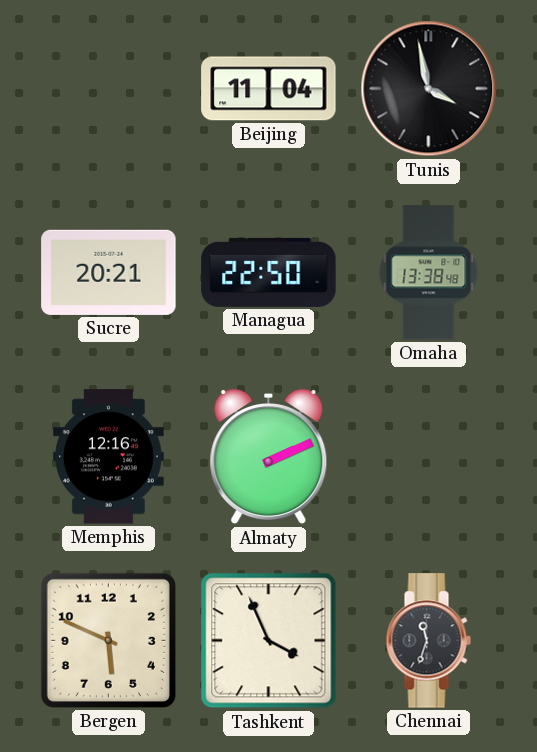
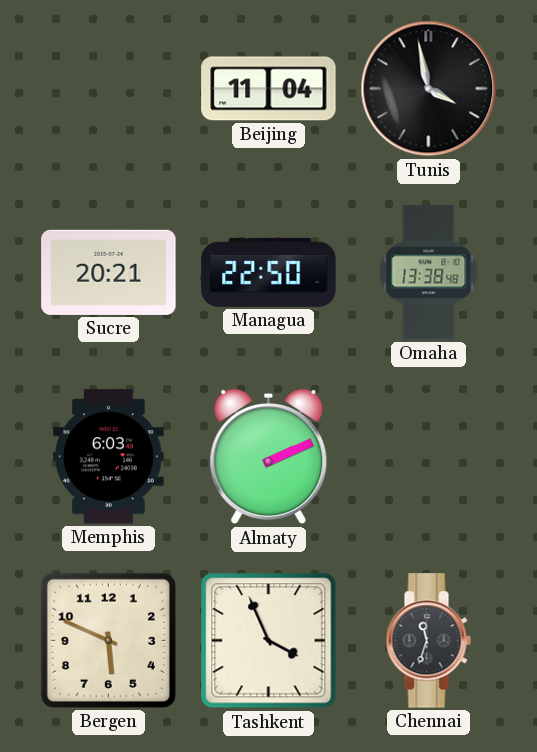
Memphis: 12:16 -> 6:03
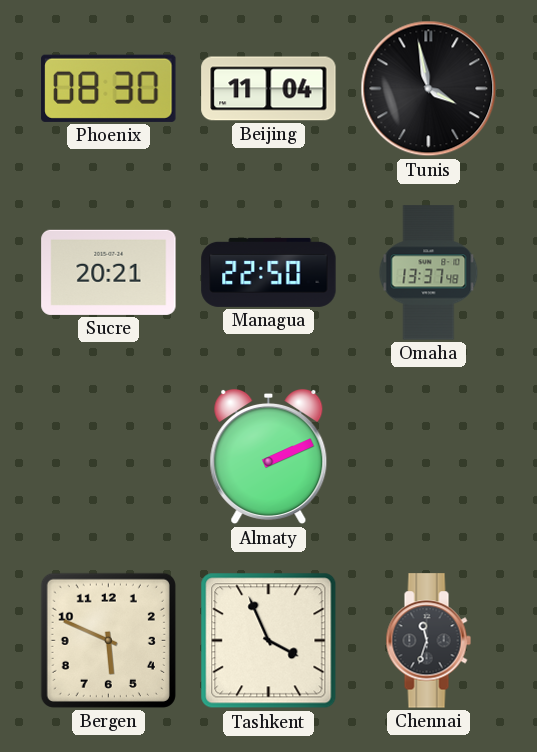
Phoenix: none -> 08:30
Omaha: 13:38 -> 13:37
Memphis: 6:03 -> none
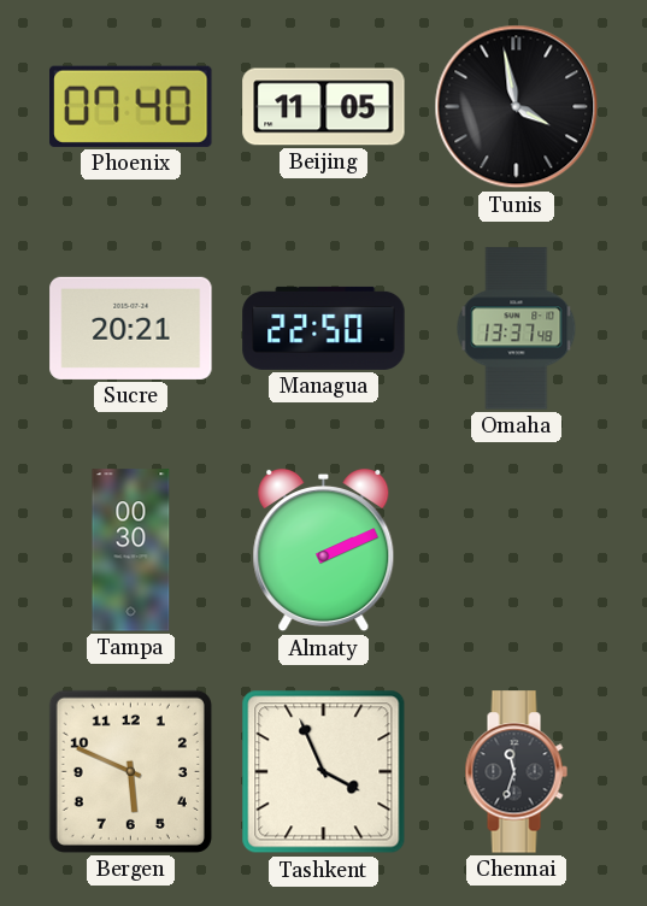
Phoenix: 08:30 -> 07:40
Beijing: 11:04 -> 11:05
Tampa: none -> 00:30
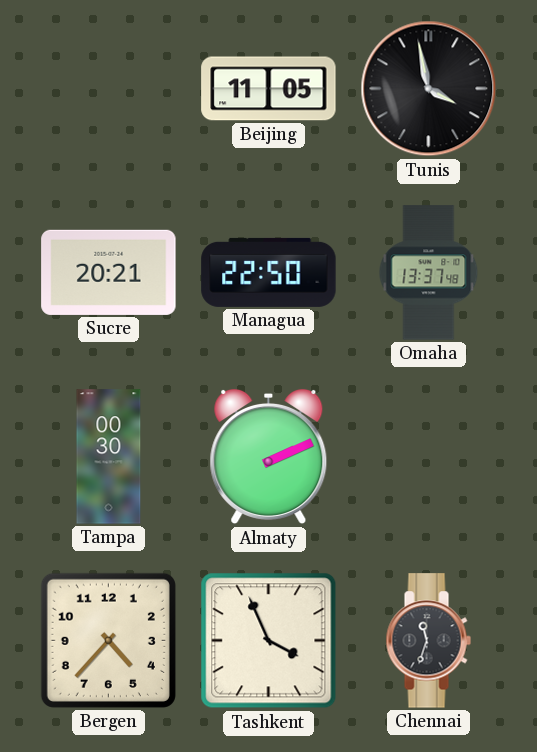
Phoenix: 07:40 -> none
Bergen: 5:49 -> 4:37
